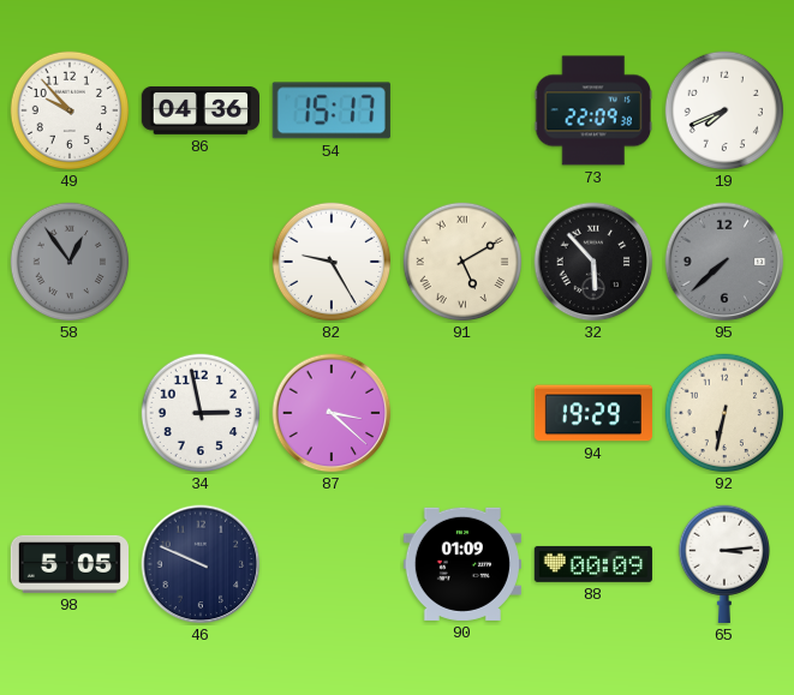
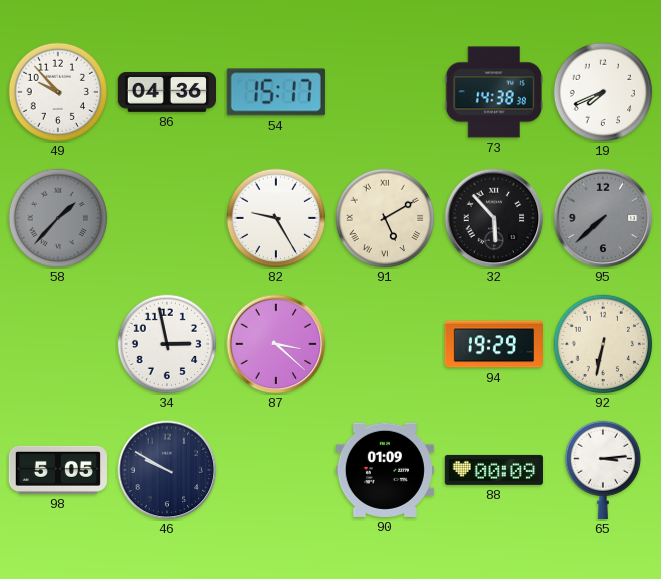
73: 22:09 -> 14:38
58: 12:54 -> 1:37
46: 9:49 -> 9:50
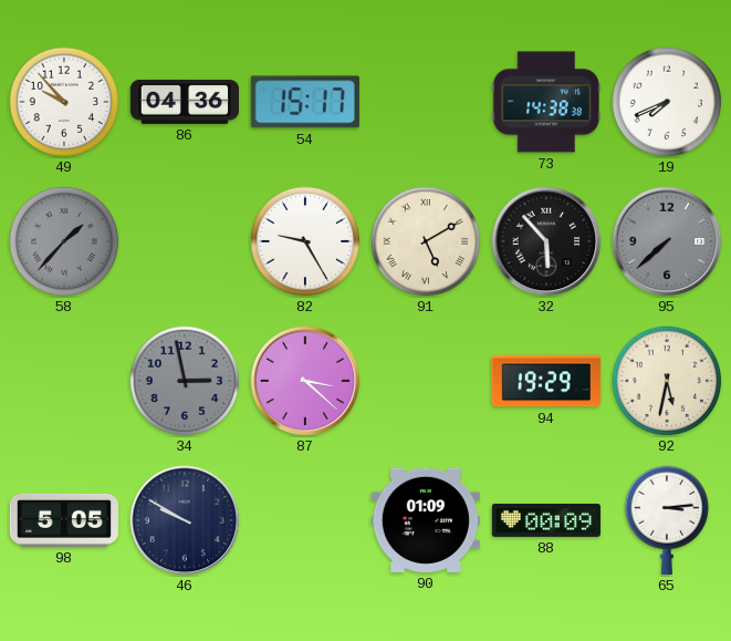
34 dial: white -> grey
92: 6:32 -> 5:32
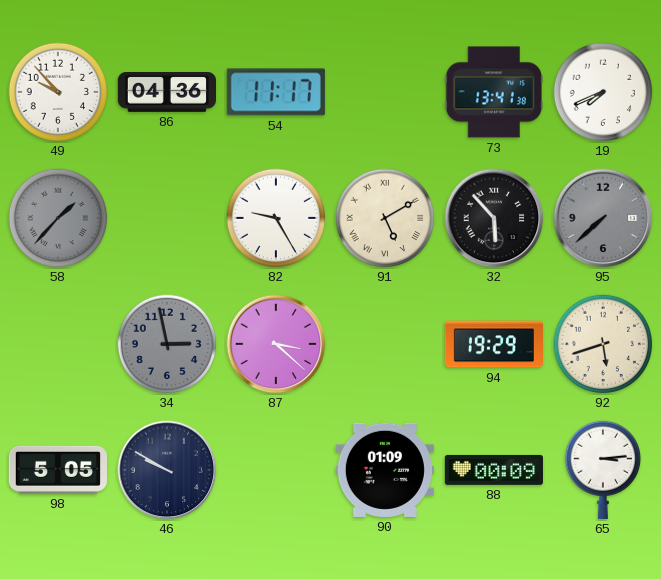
54: 15:17 -> 11:17
73: 14:38 -> 13:41
92: 5:32 -> 5:42
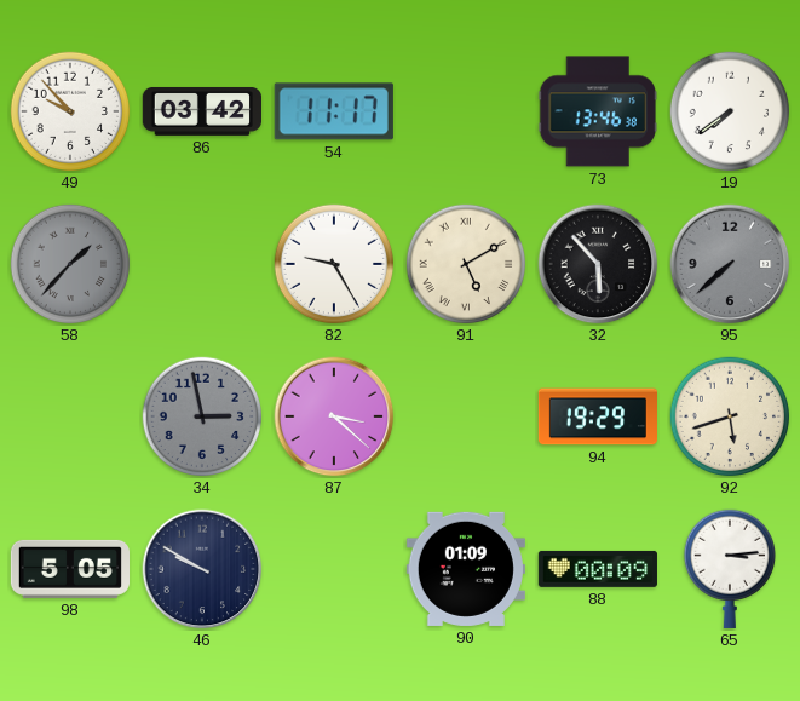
86: 04:36 -> 03:42
73: 13:41 -> 13:46
19: 7:41 -> 7:39
